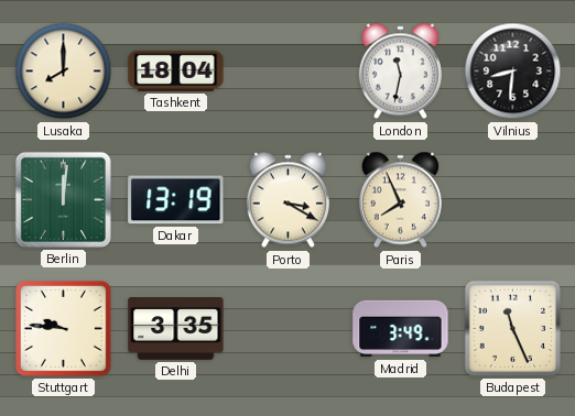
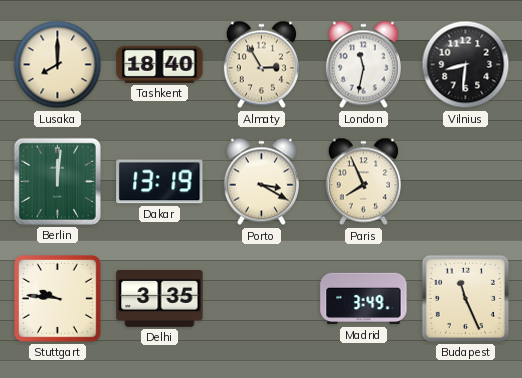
Tashkent: 18:04 -> 18:40
Almaty: none -> 2:55
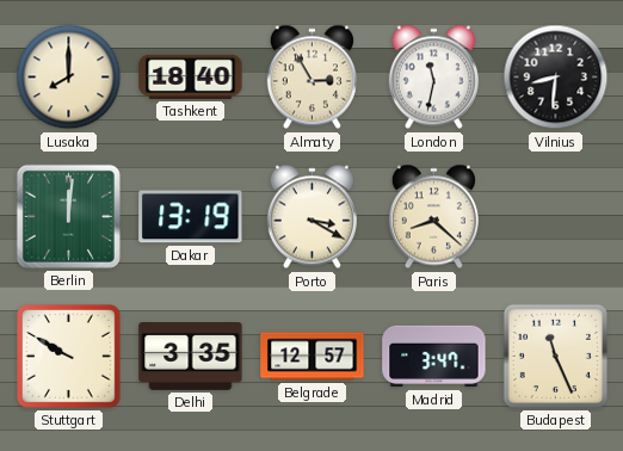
Paris: 7:56 -> 8:22
Stuttgart: 9:46 -> 9:50
Belgrade: none -> 12:57
Madrid: 3:49 -> 3:47
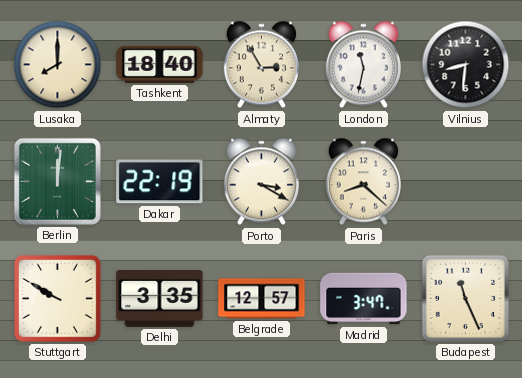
Dakar: 13:19 -> 22:19
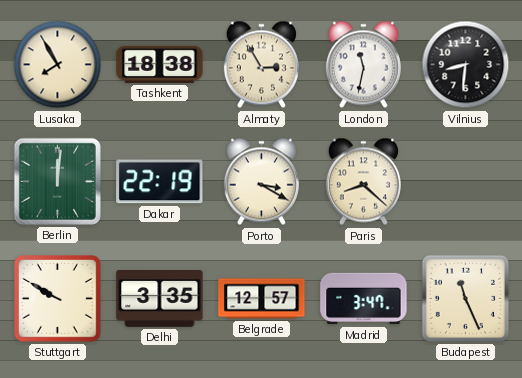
Lusaka: 8:00 -> 7:55
Tashkent: 18:40 -> 18:38
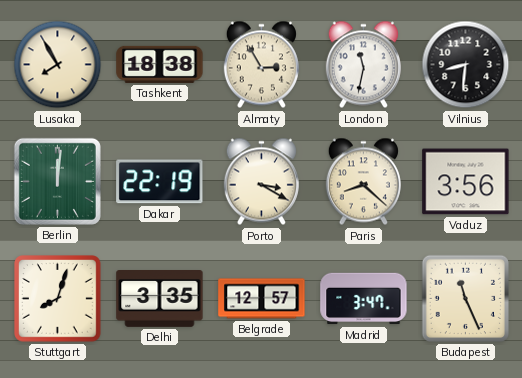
Vaduz: none -> 3:56
Stuttgart: 9:50 -> 8:03
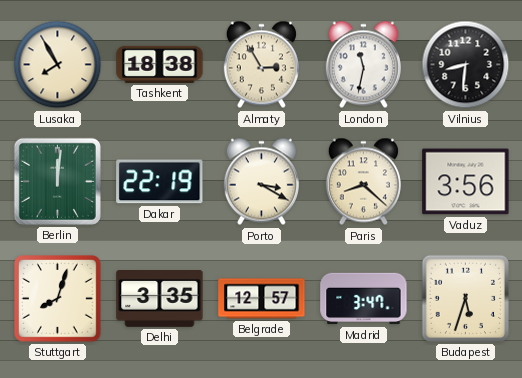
Budapest: 11:26 -> 5:33
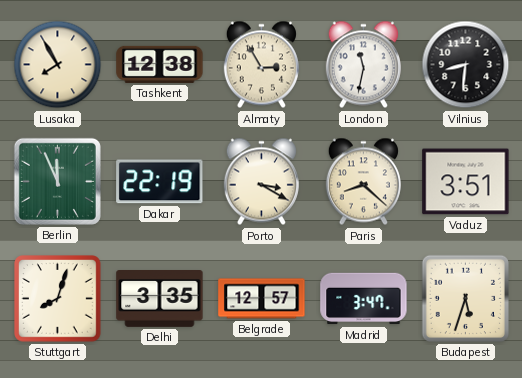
Tashkent: 18:38 -> 12:38
Berlin: 12:01 -> 11:56
Vaduz: 3:56 -> 3:51
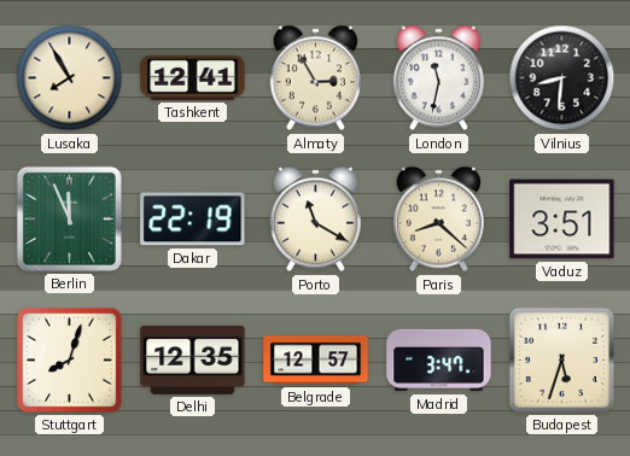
Tashkent: 12:38 -> 12:41
Porto: 3:20 -> 11:20
Delhi: 3:35 -> 12:35
